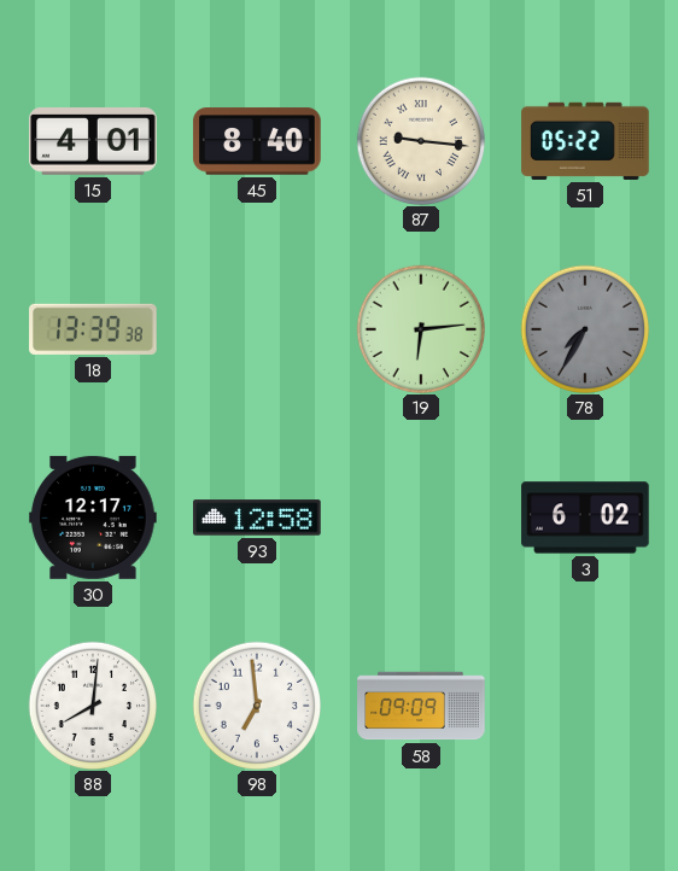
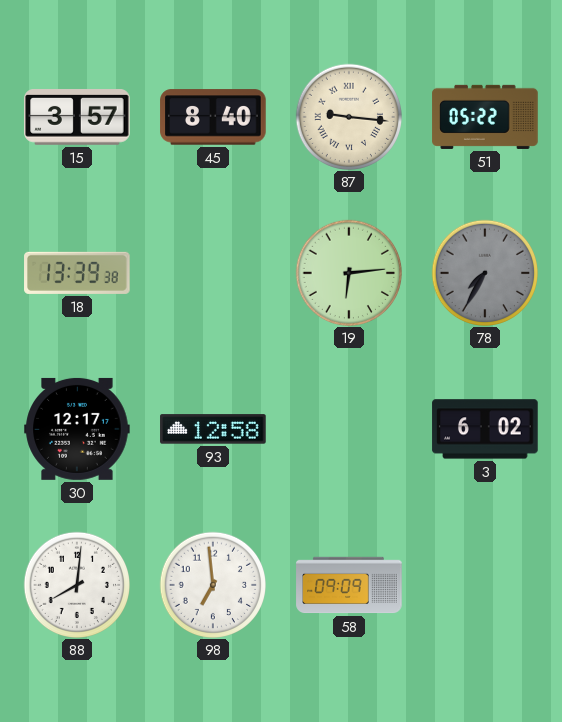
15: 4:01 -> 3:57
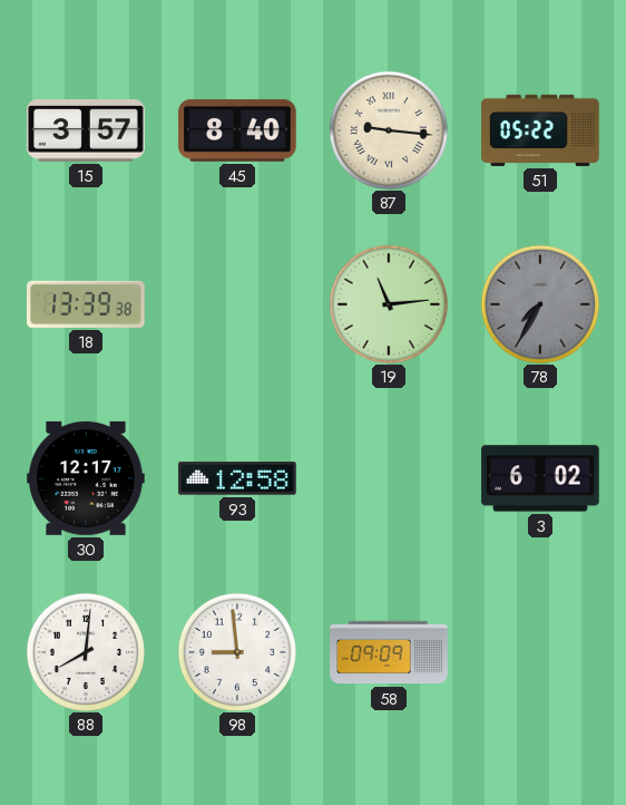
19: 6:14 -> 11:14
98: 6:59 -> 8:59
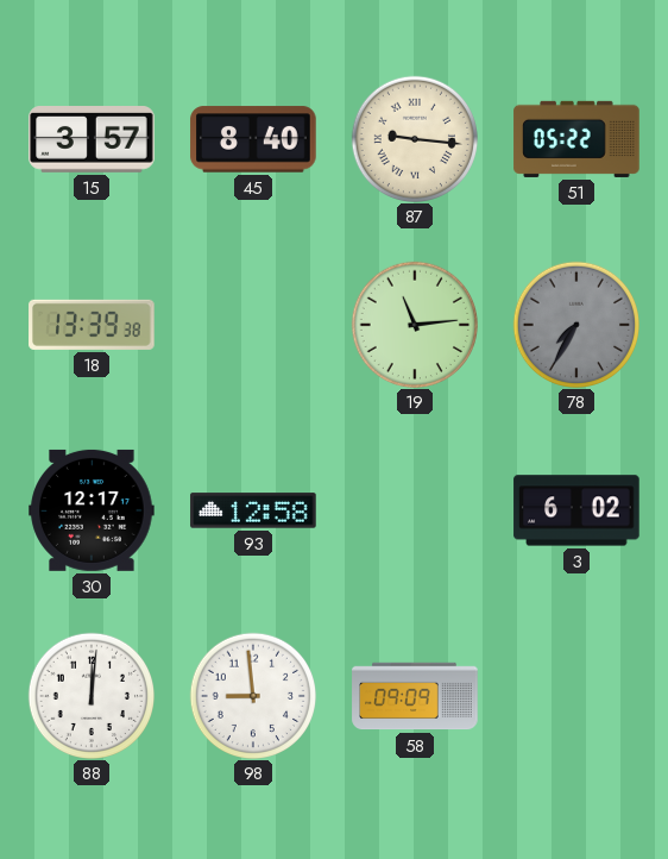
88: 8:01 -> 12:01
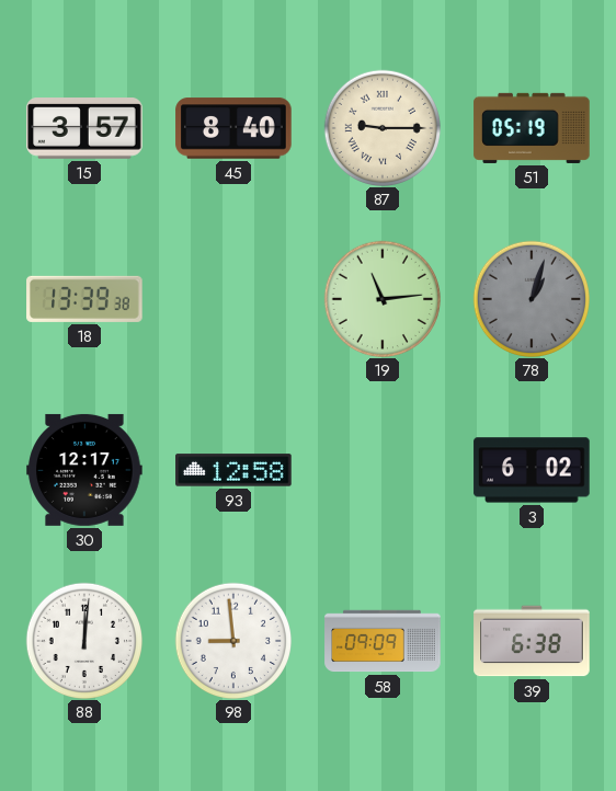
87: 9:16 -> 9:15
51: 05:22 -> 05:19
78: 7:35 -> 1:03
39: none -> 6:38
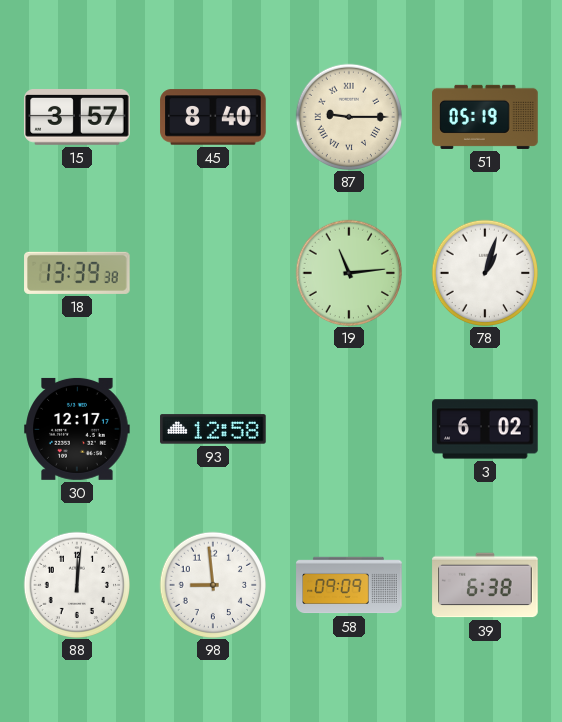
78 dial: grey -> white
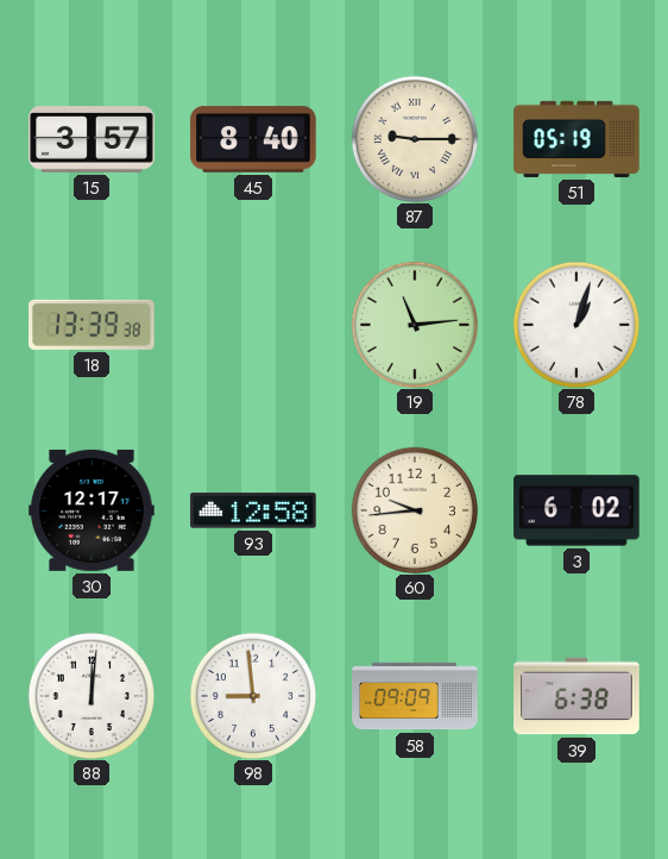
60: none -> 9:44
